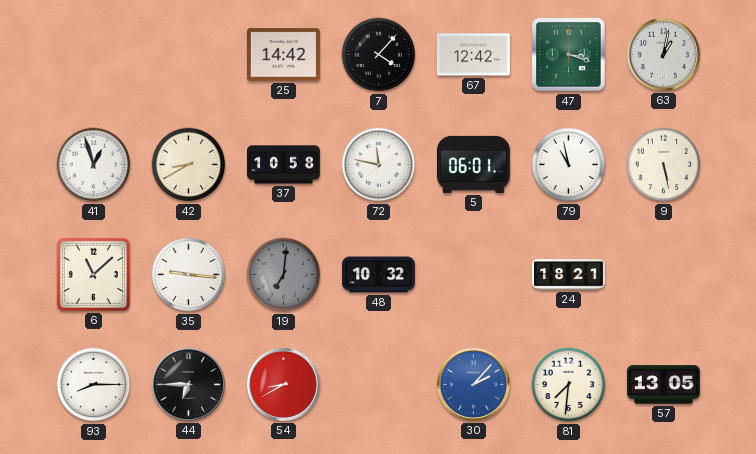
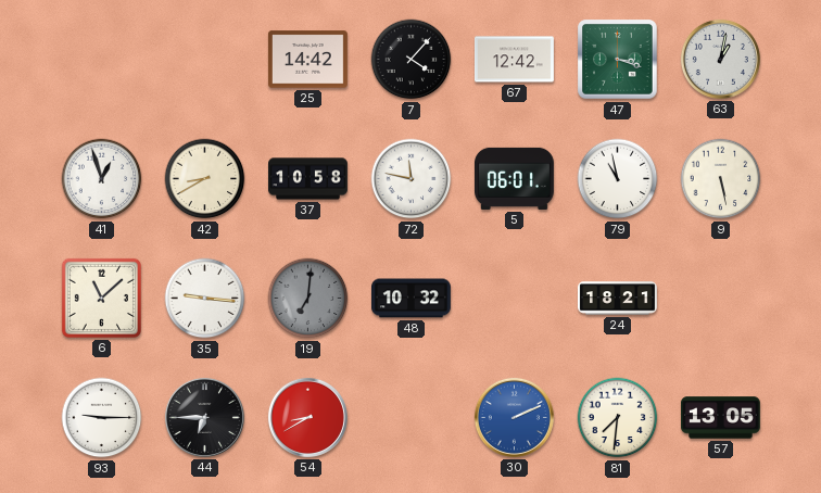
93: 8:15 -> 9:15
30: 2:07 -> 2:11
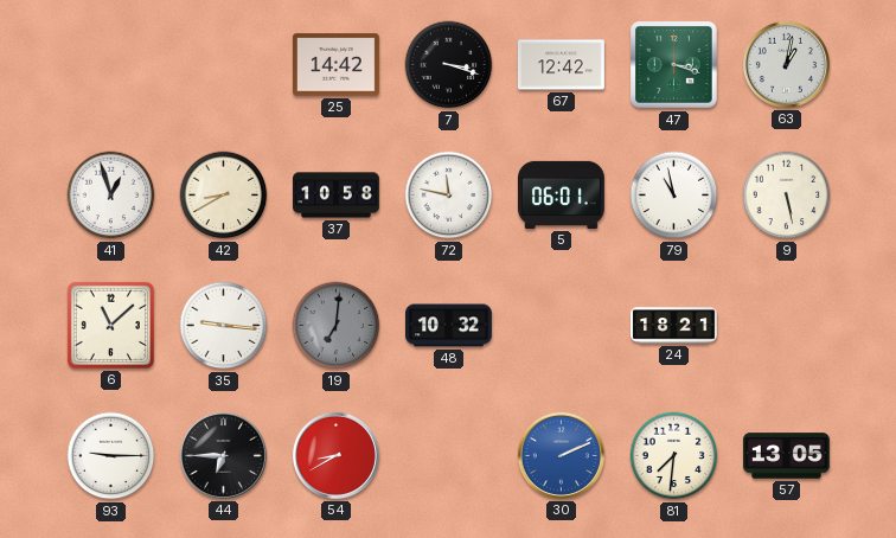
7: 4:07 -> 3:18
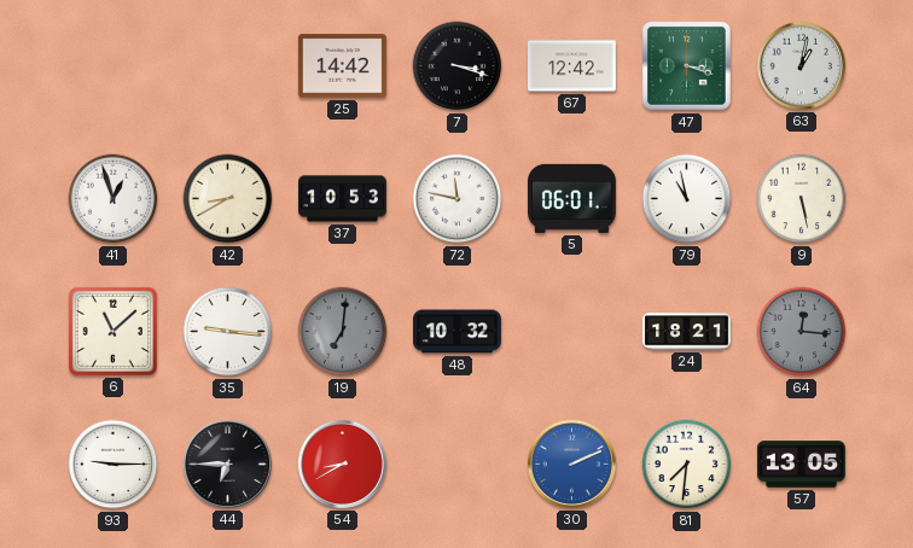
37: 10:58 -> 10:53
64: none -> 12:16
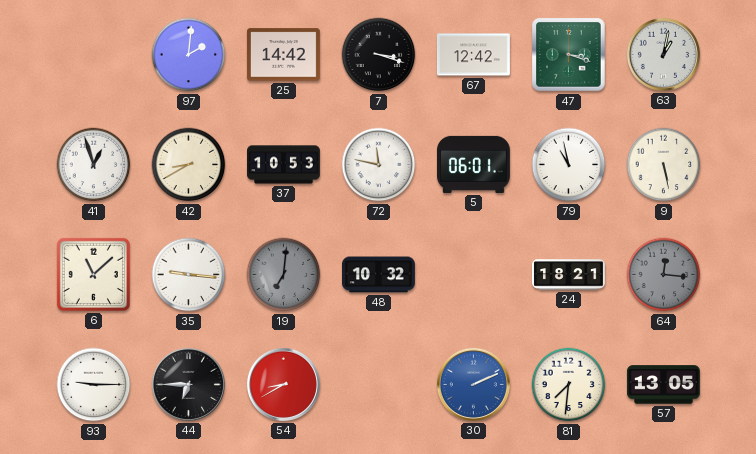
97: none -> 2:01
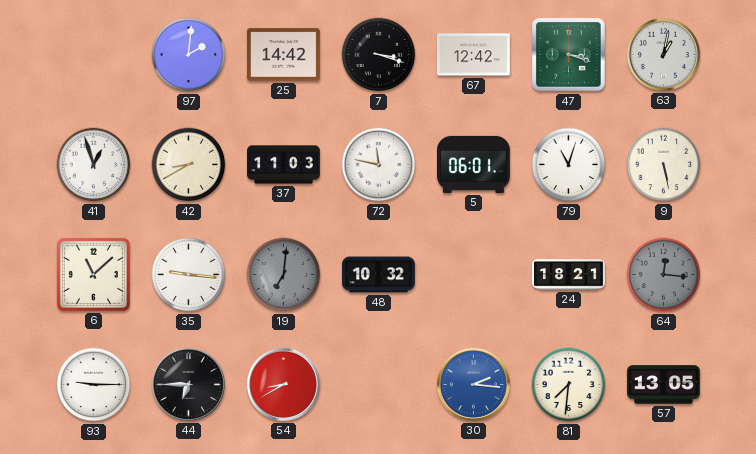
37: 10:53 -> 11:03
79: 10:58 -> 11:03
30: 2:11 -> 2:16
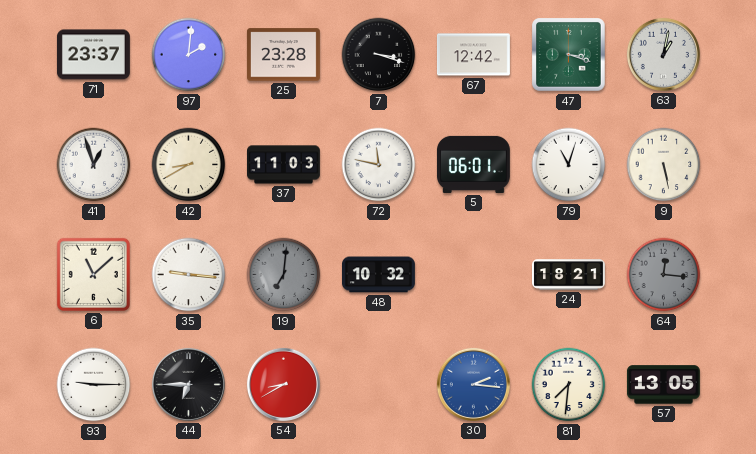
71: none -> 23:37
25: 14:42 -> 23:28
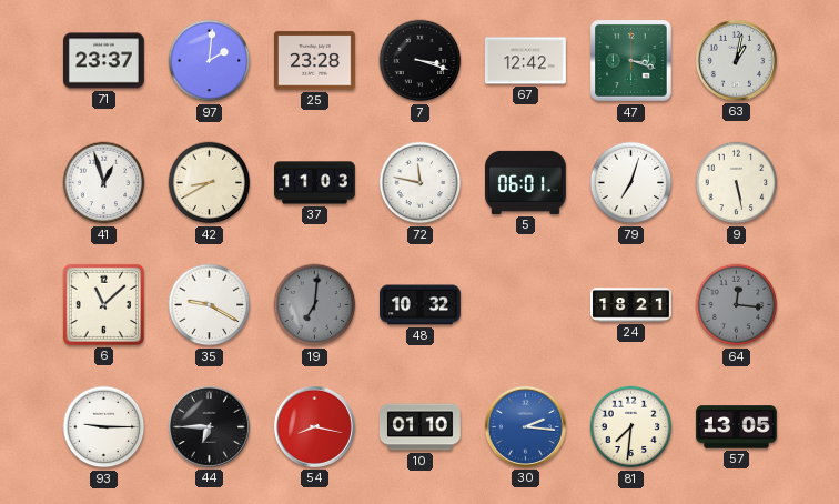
79: 11:03 -> 7:03
35: 9:16 -> 9:20
54: 8:40 -> 8:17
10: none -> 01:10
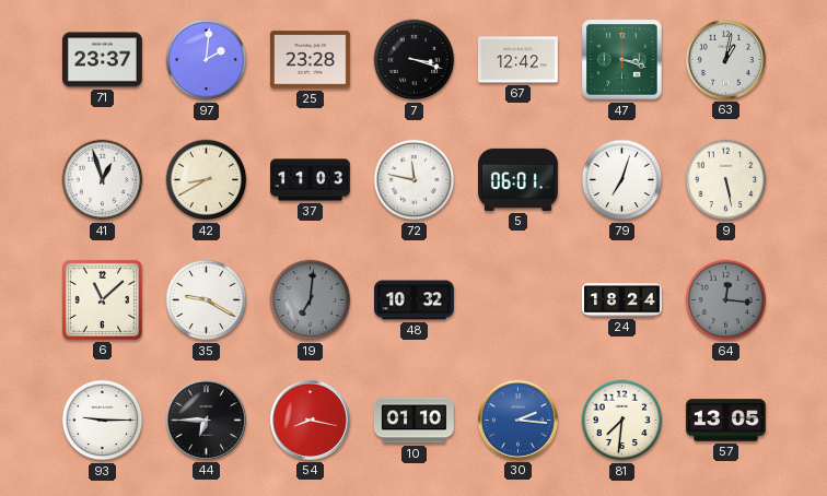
24: 18:21 -> 18:24
